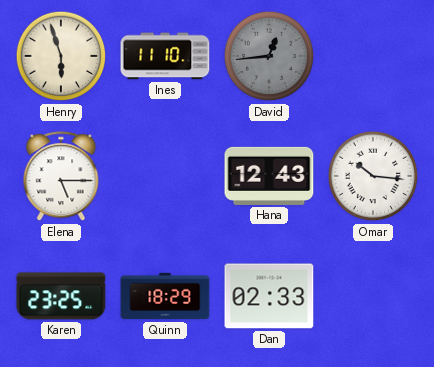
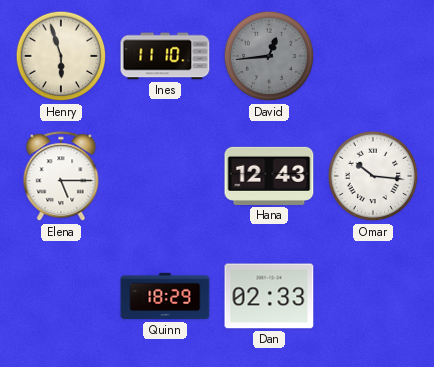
Karen: 23:25 -> none
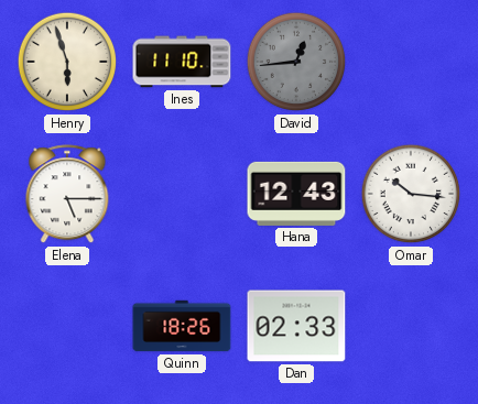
Quinn: 18:29 -> 18:26
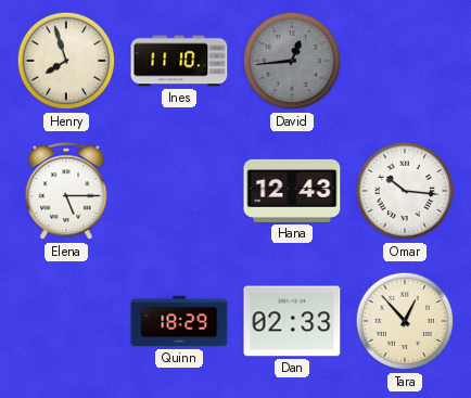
Henry: 5:57 -> 7:57
Quinn: 18:26 -> 18:29
Tara: none -> 12:53
